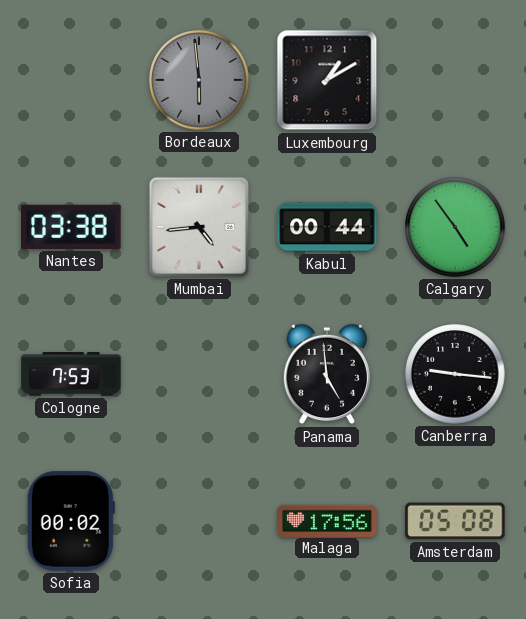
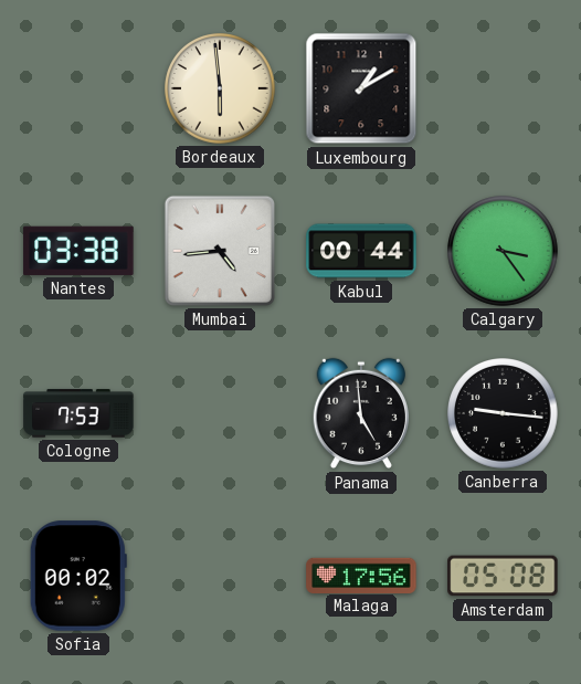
Bordeaux dial: grey -> cream
Calgary: 4:54 -> 3:24
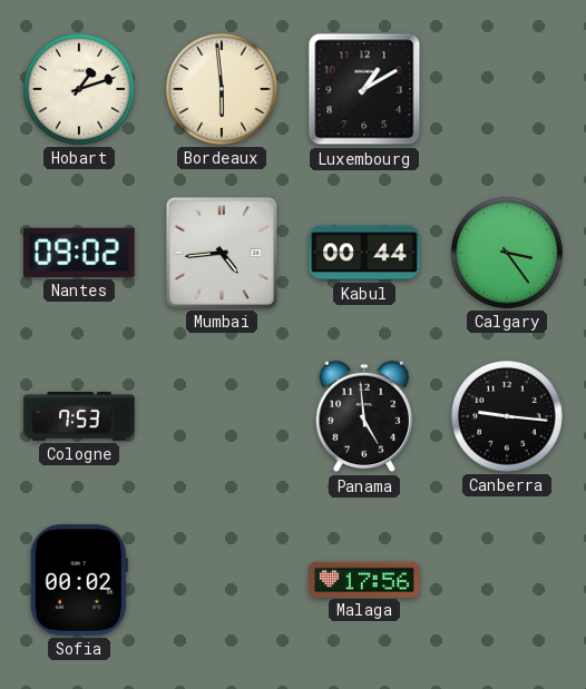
Hobart: none -> 1:12
Nantes: 03:38 -> 09:02
Amsterdam: 05:08 -> none
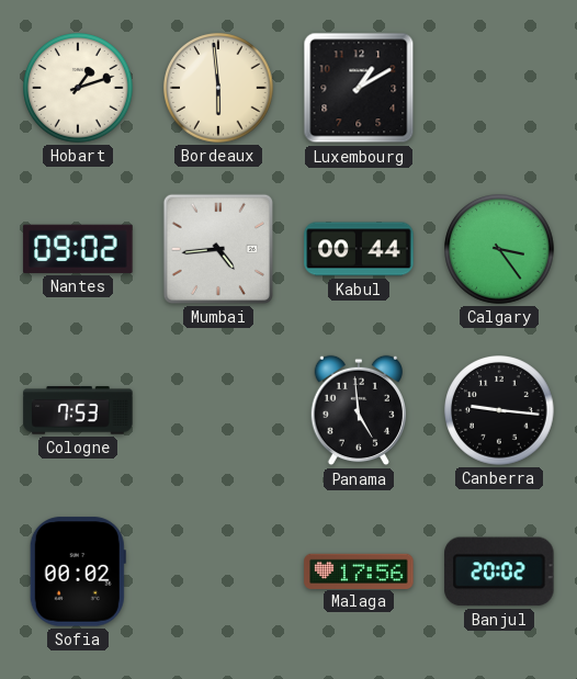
Banjul: none -> 20:02
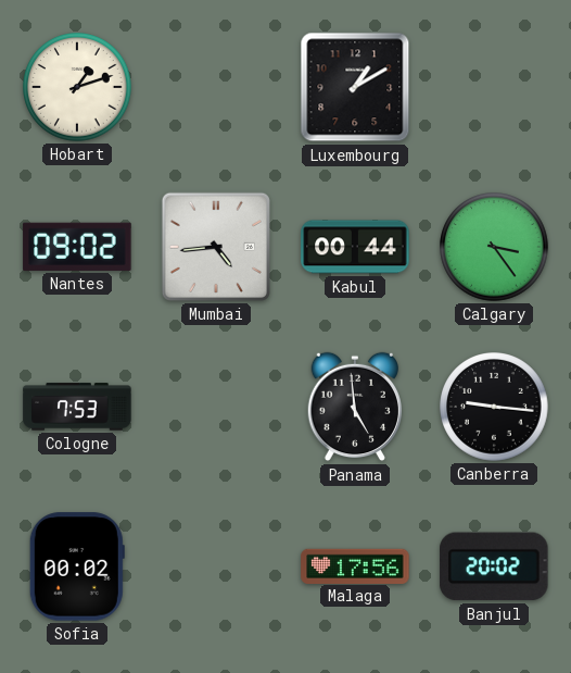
Bordeaux: 5:59 -> none
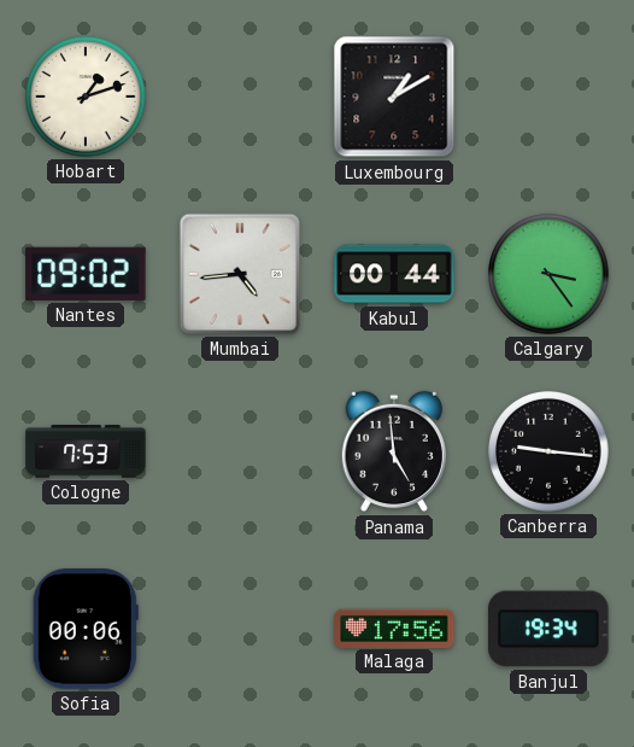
Sofia: 00:02 -> 00:06
Banjul: 20:02 -> 19:34
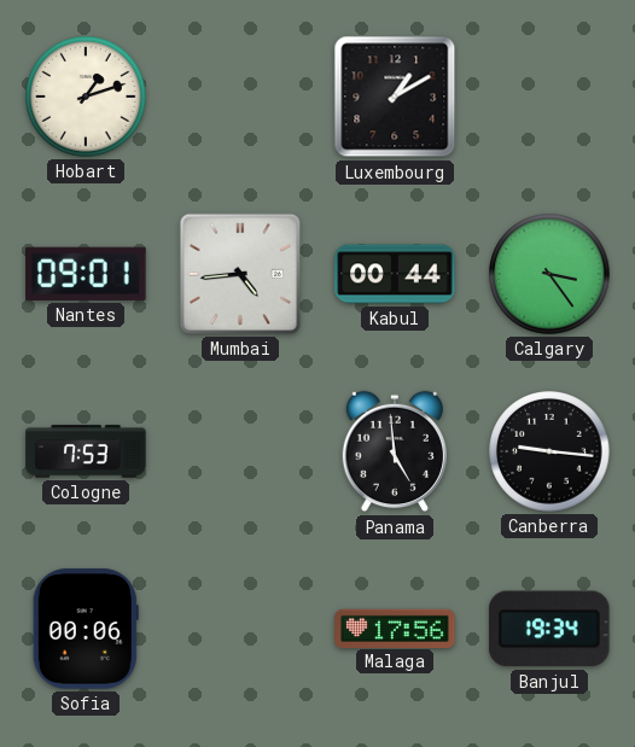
Nantes: 09:02 -> 09:01
